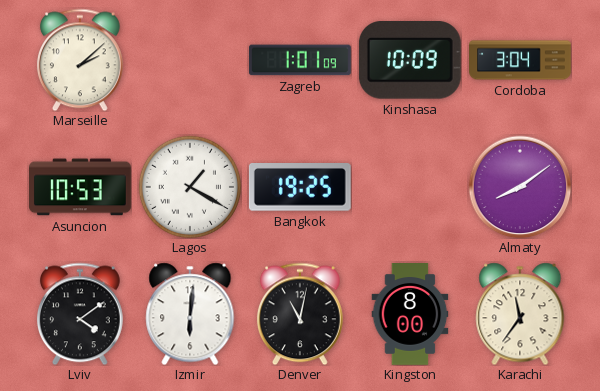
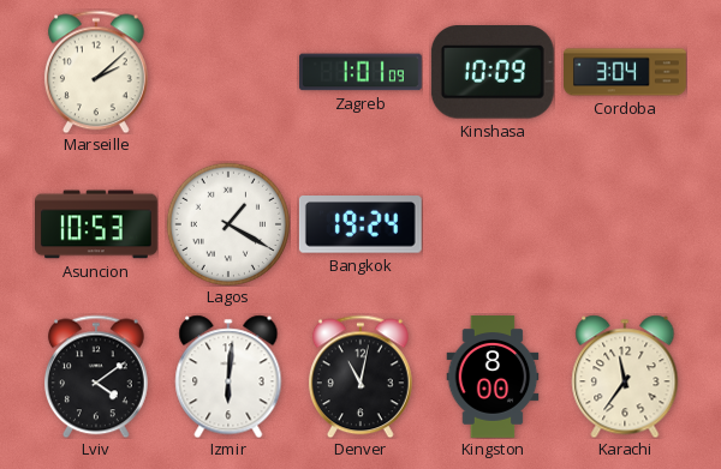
Bangkok: 19:25 -> 19:24
Almaty: 8:09 -> none
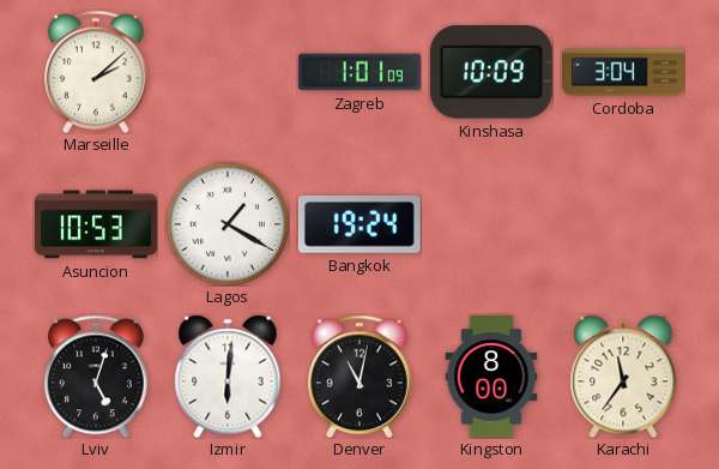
Lviv: 4:09 -> 5:03
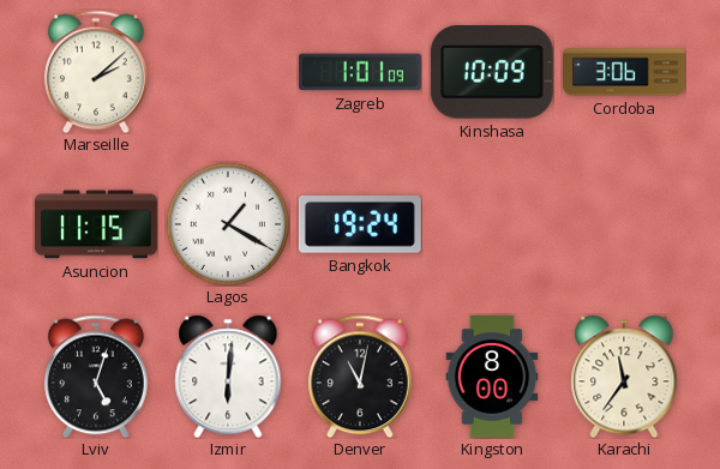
Cordoba: 3:04 -> 3:06
Asuncion: 10:53 -> 11:15
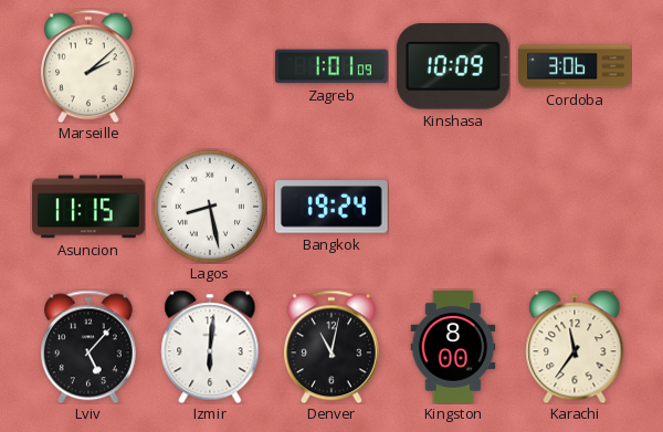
Lagos: 1:20 -> 8:28
Lviv: 5:03 -> 5:07
